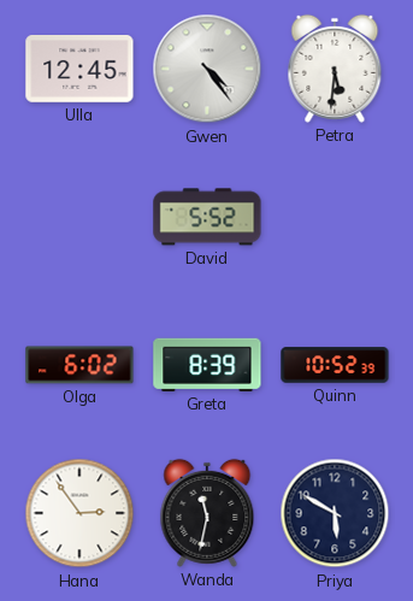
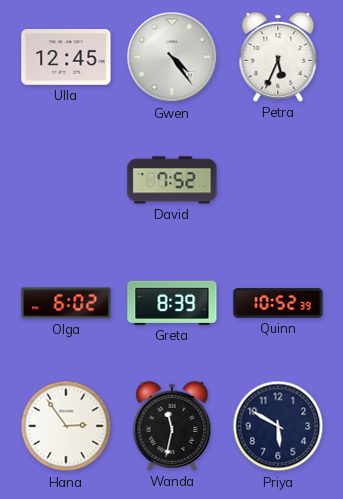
Petra: 5:31 -> 5:34
David: 5:52 -> 7:52
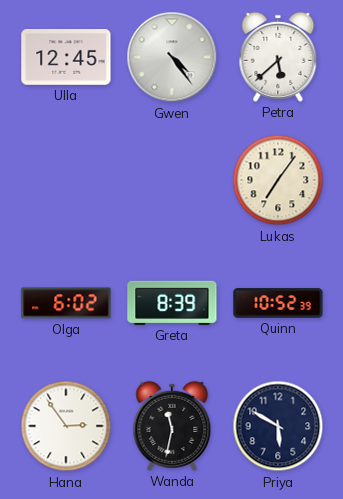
Petra: 5:34 -> 5:38
David: 7:52 -> none
Lukas: none -> 7:06
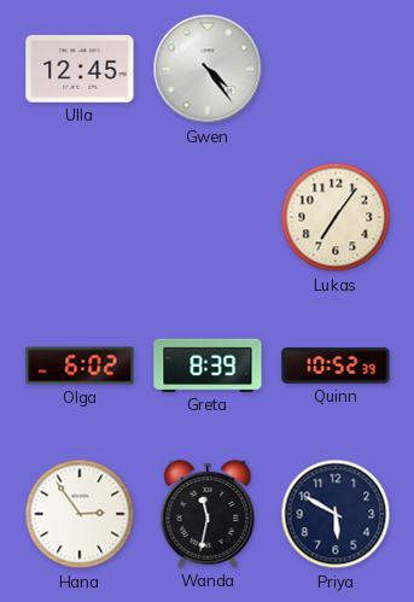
Petra: 5:38 -> none
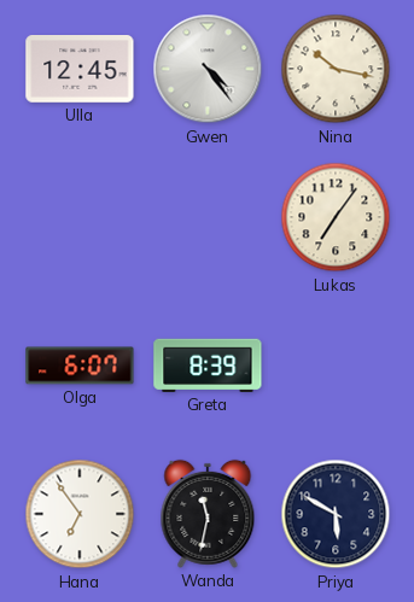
Nina: none -> 10:17
Olga: 6:02 -> 6:07
Quinn: 10:52 -> none
Hana: 2:54 -> 6:54
